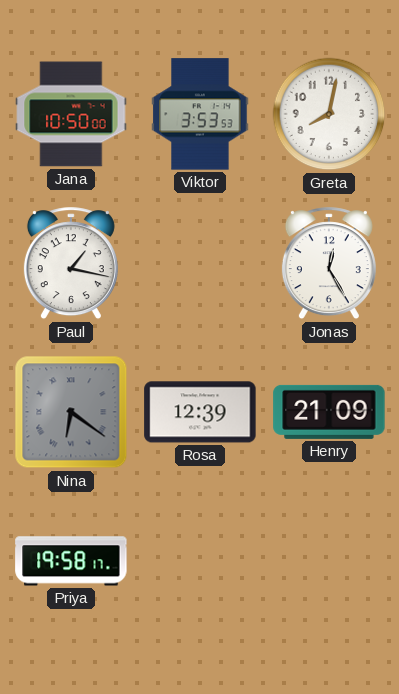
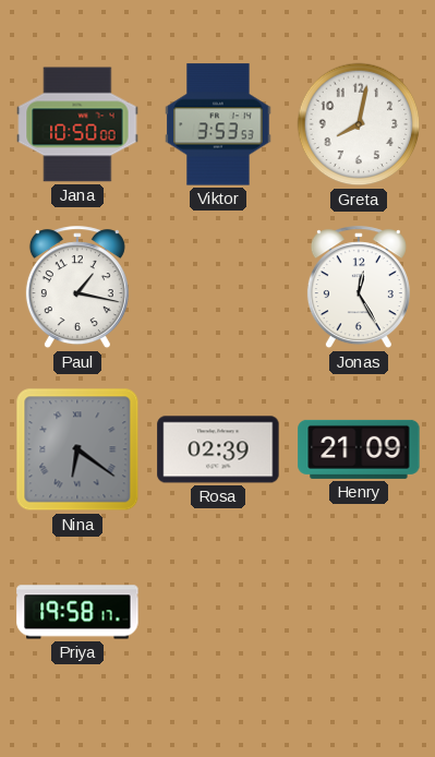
Rosa: 12:39 -> 02:39
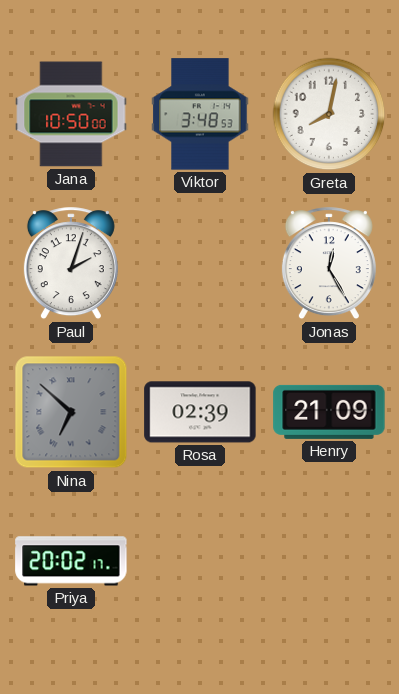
Viktor: 3:53 -> 3:48
Paul: 1:17 -> 2:03
Nina: 6:21 -> 6:52
Priya: 19:58 -> 20:02
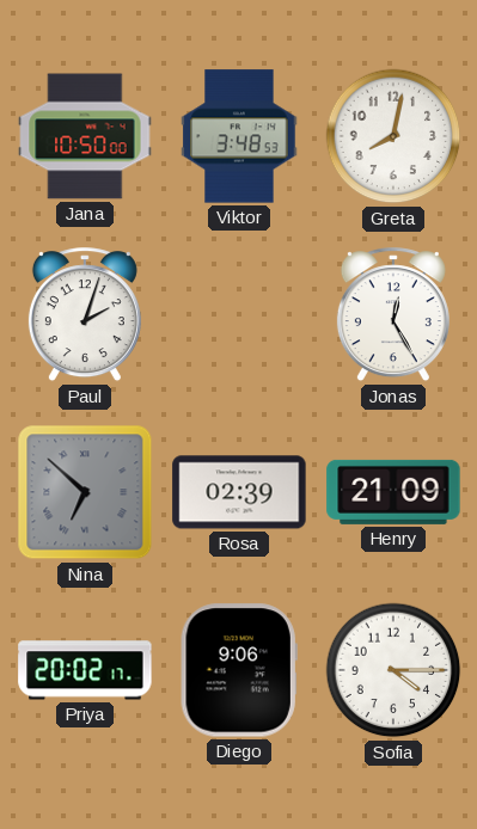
Diego: none -> 9:06
Sofia: none -> 4:15
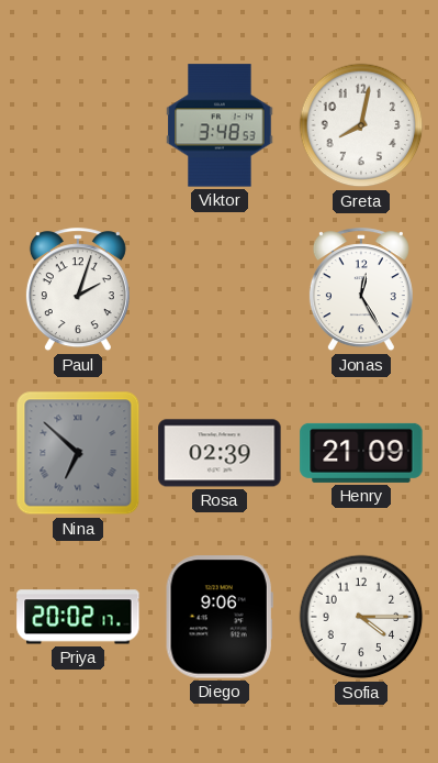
Jana: 10:50 -> none
